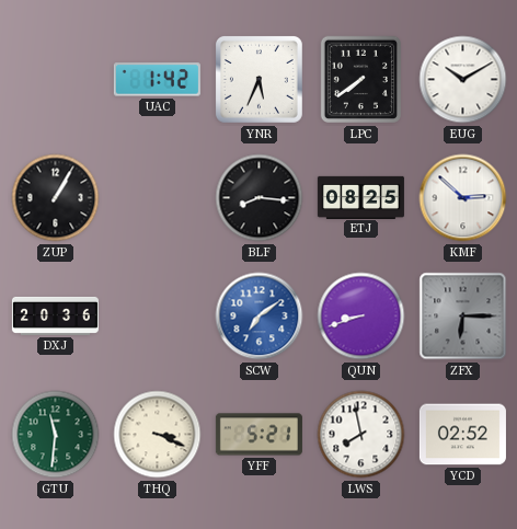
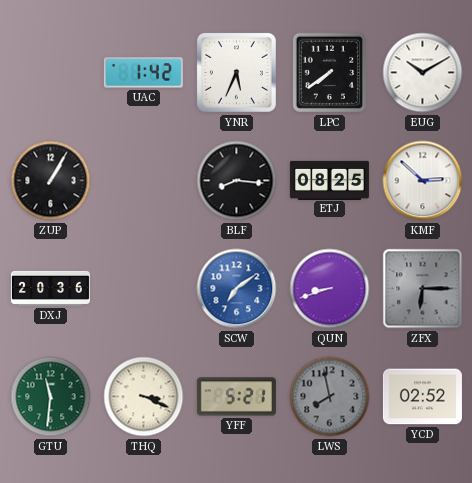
LWS dial: white -> grey
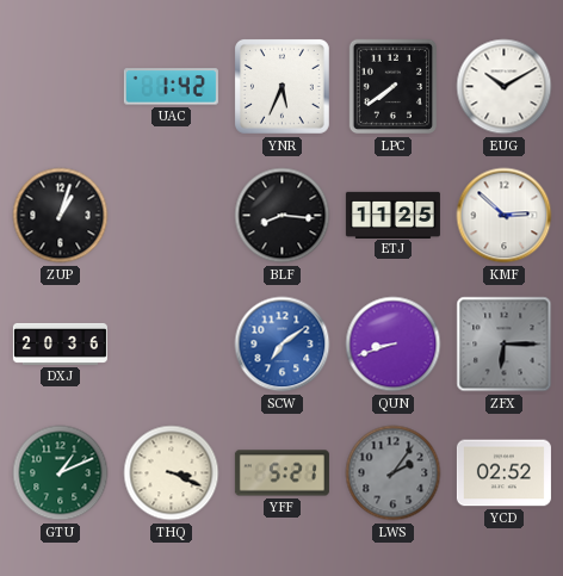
ZUP: 1:05 -> 1:03
ETJ: 08:25 -> 11:25
GTU: 11:31 -> 1:11
LWS: 7:58 -> 2:06
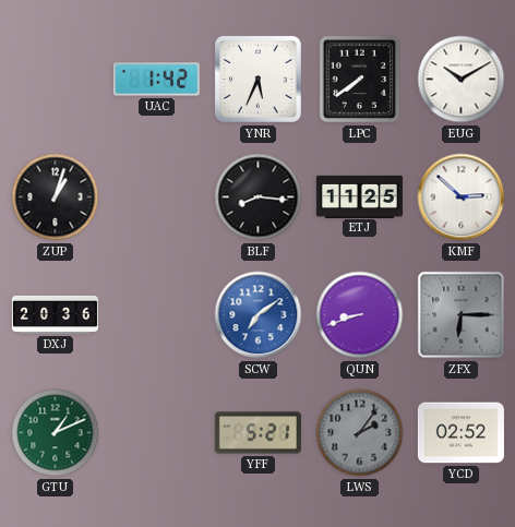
THQ: 3:19 -> none
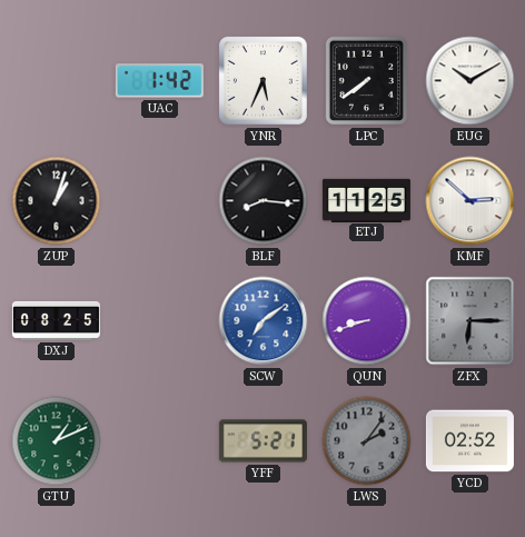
DXJ: 20:36 -> 08:25
